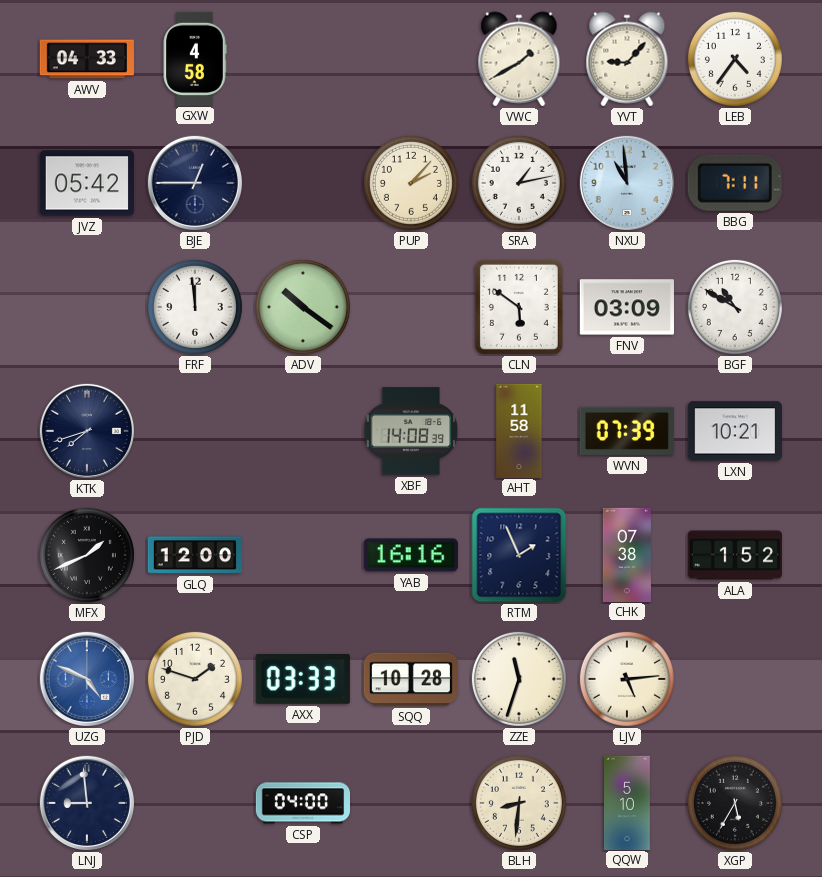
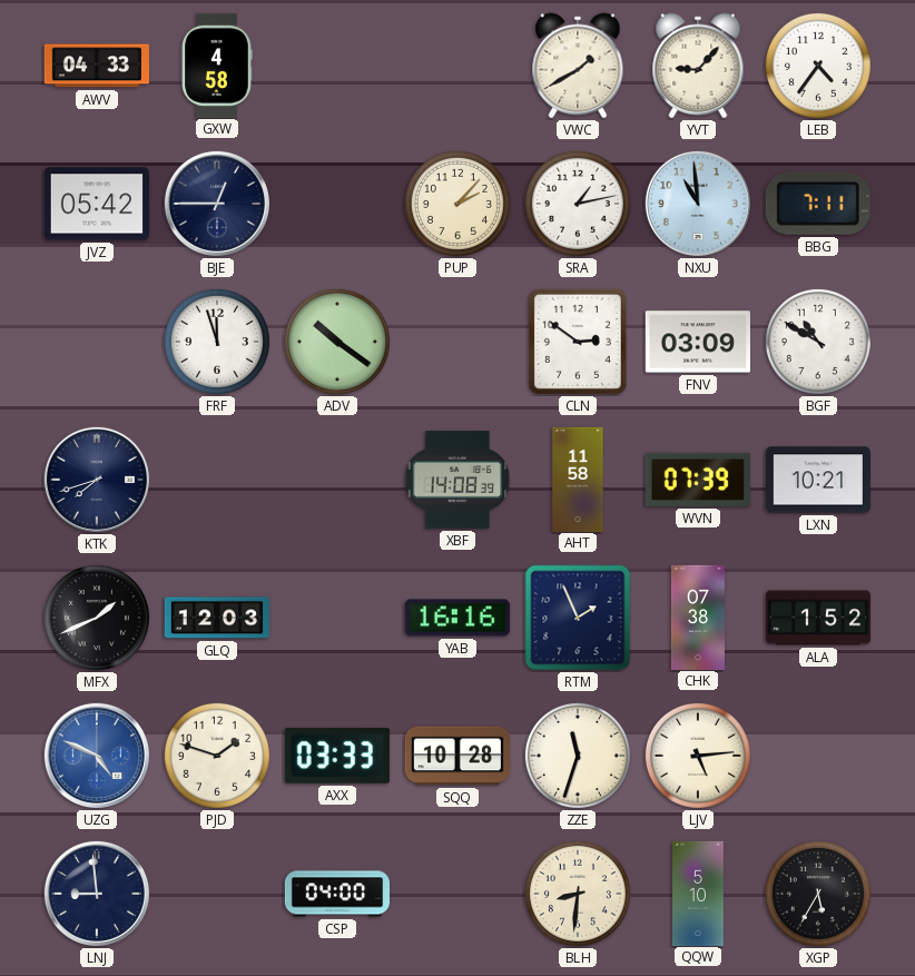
FRF: 11:59 -> 11:57
CLN: 5:51 -> 2:51
GLQ: 12:00 -> 12:03
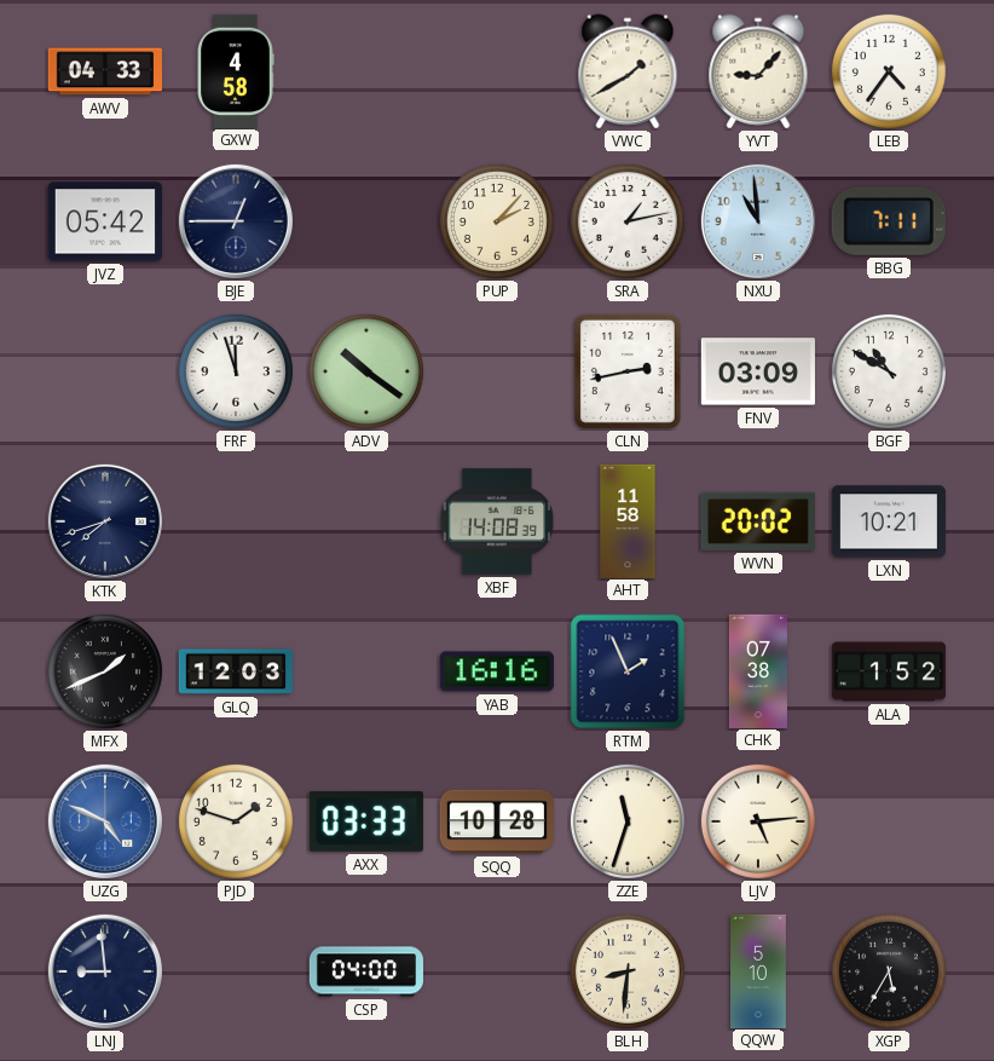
CLN: 2:51 -> 2:43
WVN: 07:39 -> 20:02
